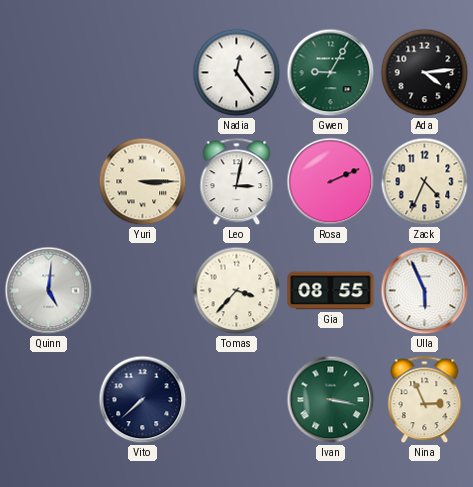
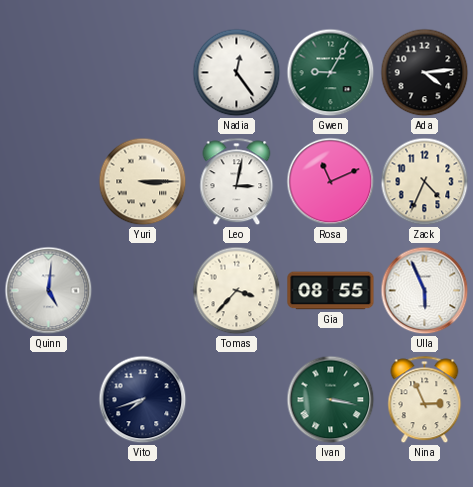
Rosa: 2:11 -> 11:11
Vito: 7:38 -> 7:42
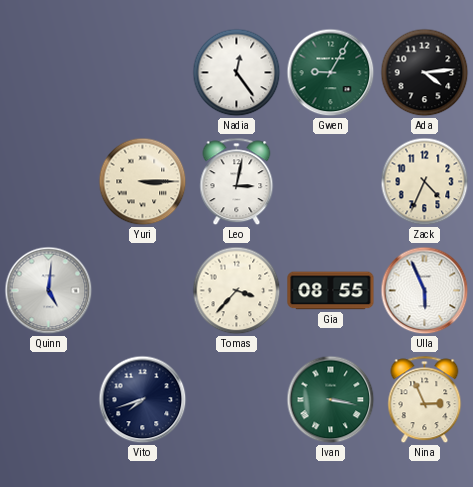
Rosa: 11:11 -> none
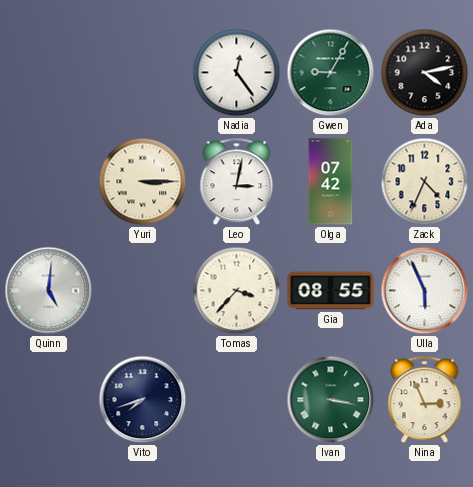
Ada: 4:14 -> 4:13
Olga: none -> 07:42
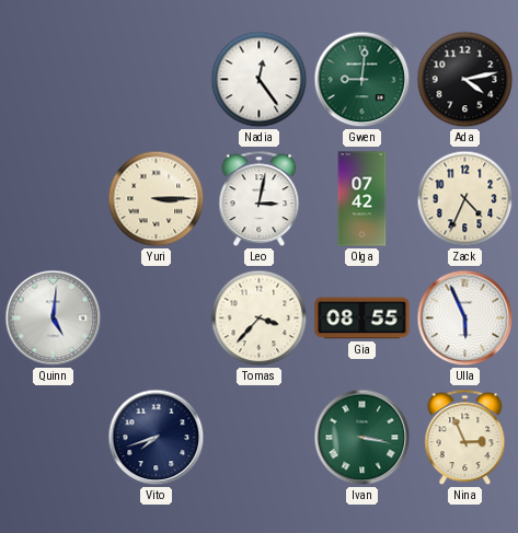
Gwen: 9:05 -> 9:01
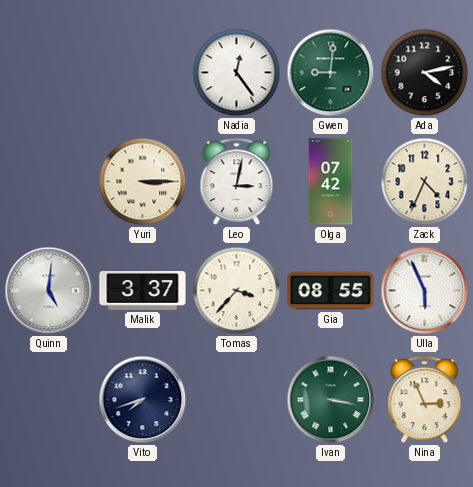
Malik: none -> 3:37
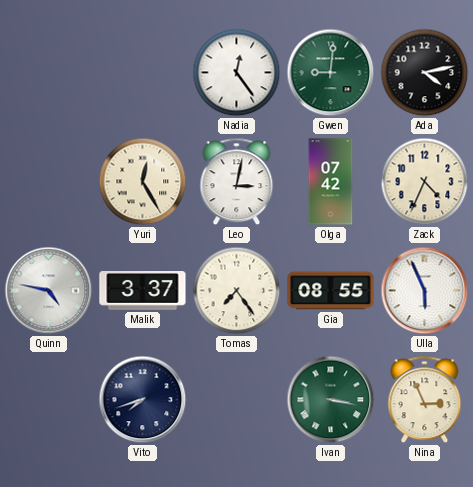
Yuri: 3:15 -> 12:25
Quinn: 5:01 -> 4:47
Tomas: 3:37 -> 7:24
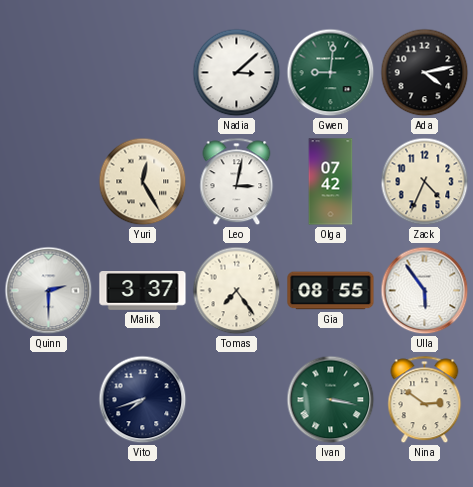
Nadia: 12:24 -> 3:08
Quinn: 4:47 -> 2:30
Ulla: 5:56 -> 5:54
Nina: 2:56 -> 2:51
